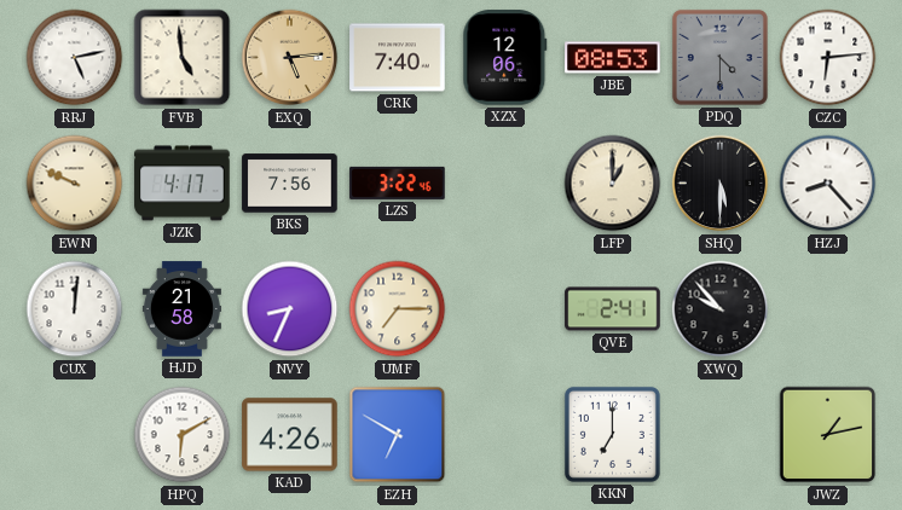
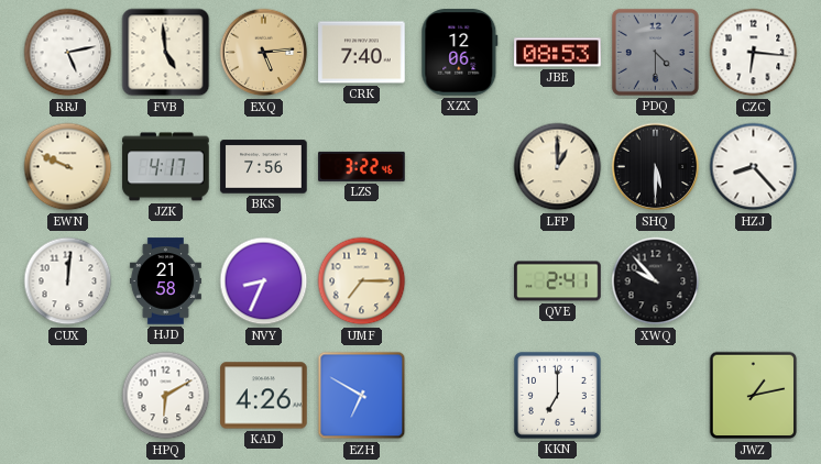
CZC: 6:14 -> 6:16
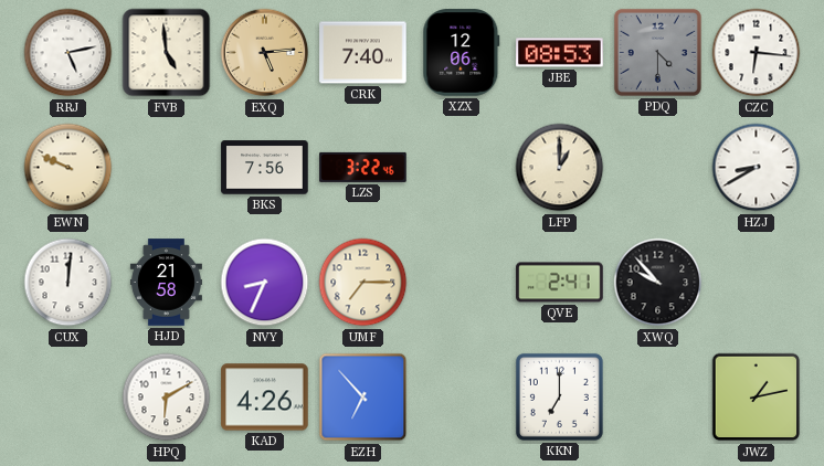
JZK: 4:17 -> none
SHQ: 5:30 -> none
HZJ: 8:23 -> 8:40
EZH: 6:50 -> 6:53
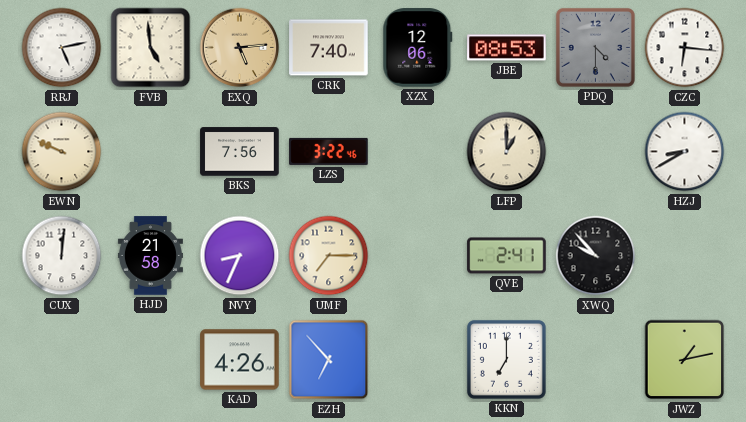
HPQ: 6:10 -> none
